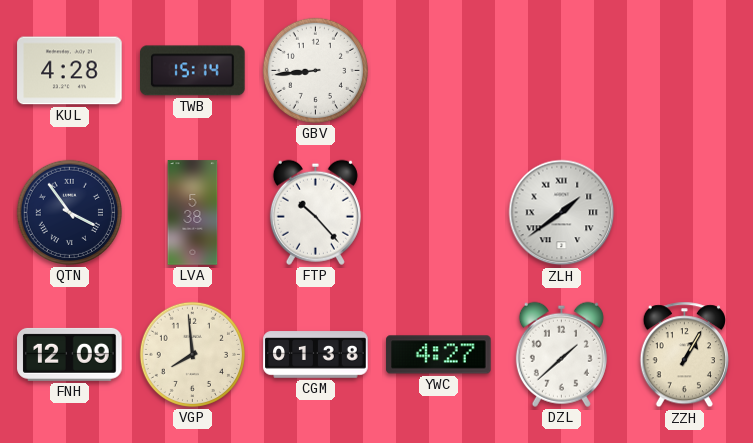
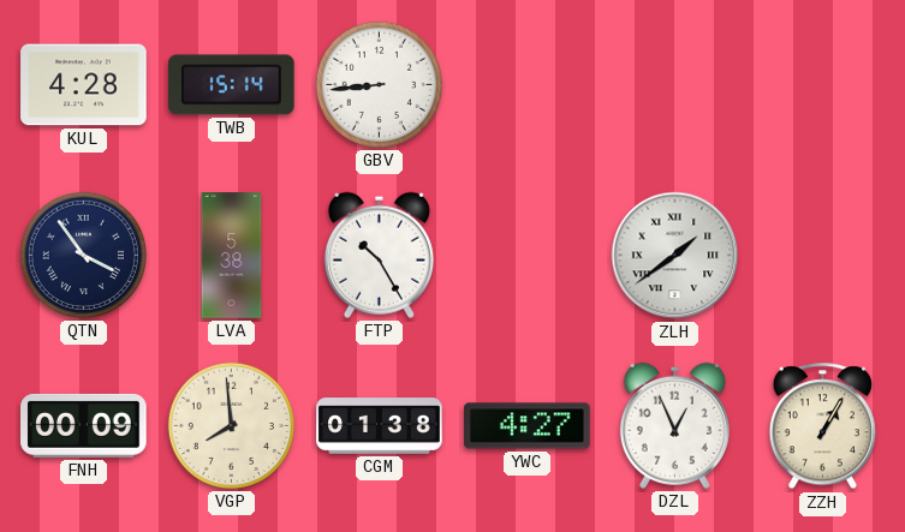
FTP: 10:23 -> 10:25
FNH: 12:09 -> 00:09
DZL: 1:38 -> 12:56
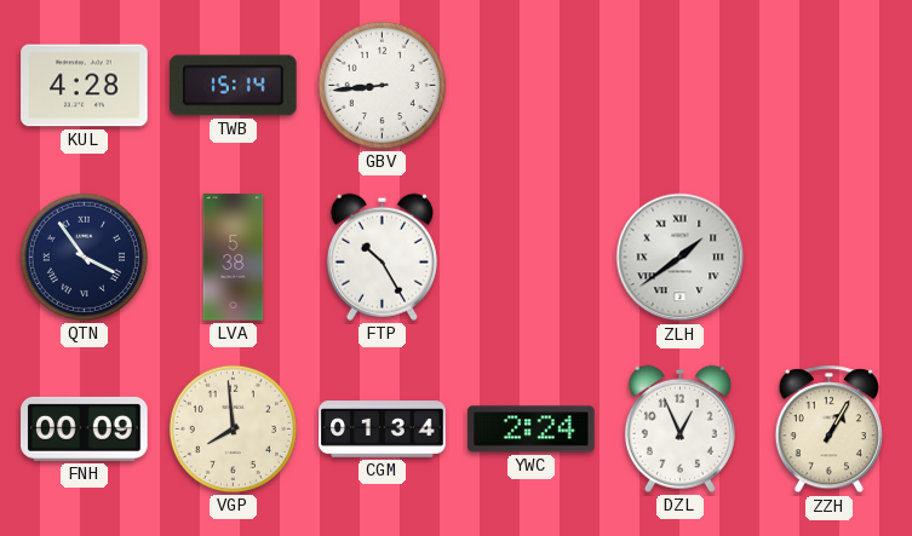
CGM: 01:38 -> 01:34
YWC: 4:27 -> 2:24
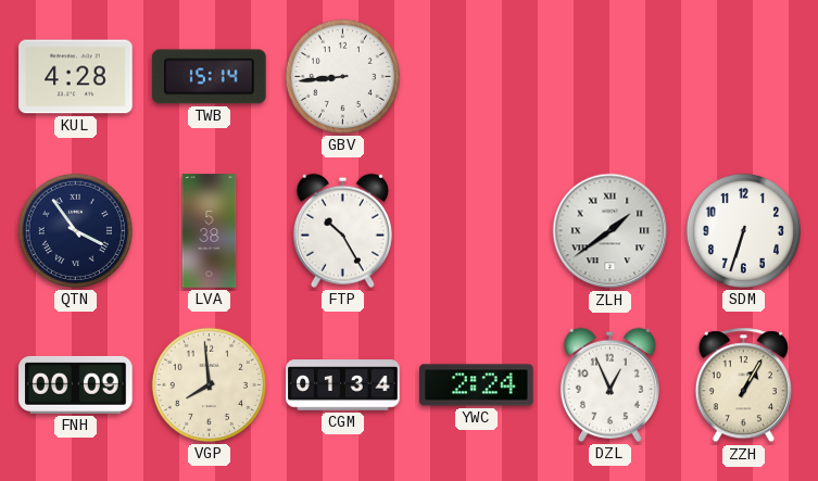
SDM: none -> 6:33
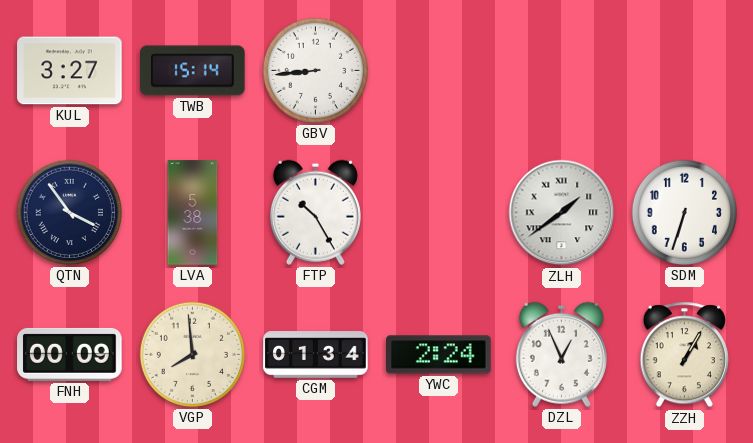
KUL: 4:28 -> 3:27
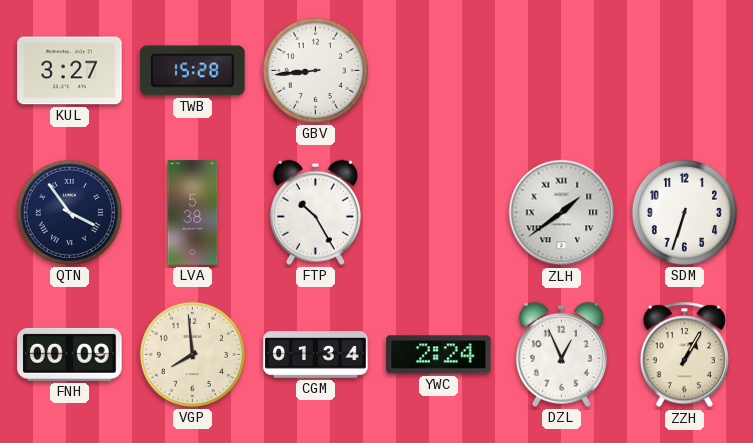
TWB: 15:14 -> 15:28
